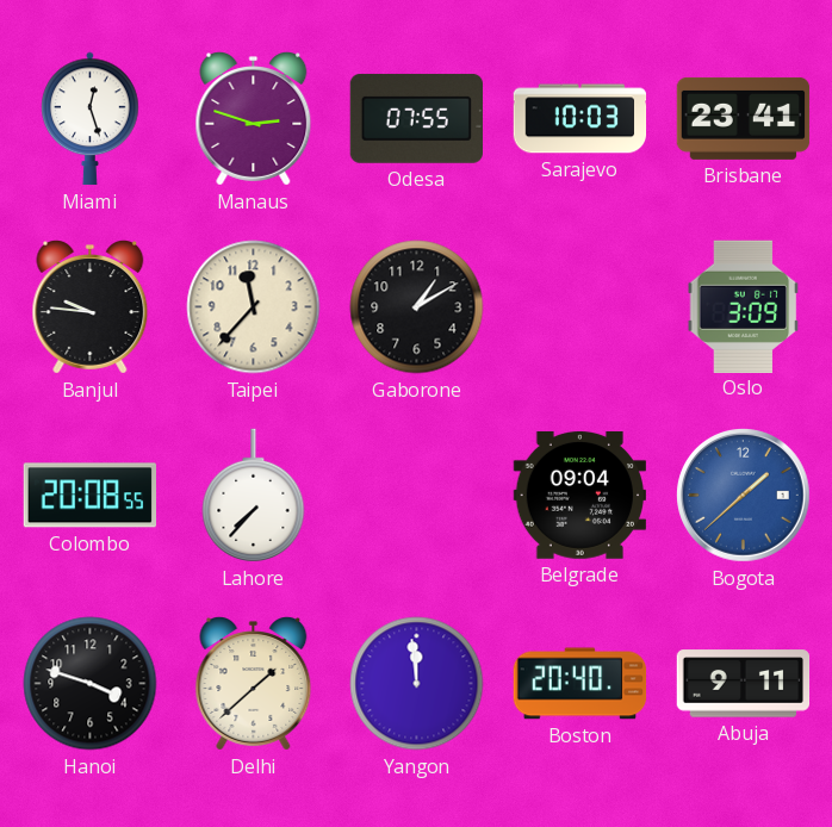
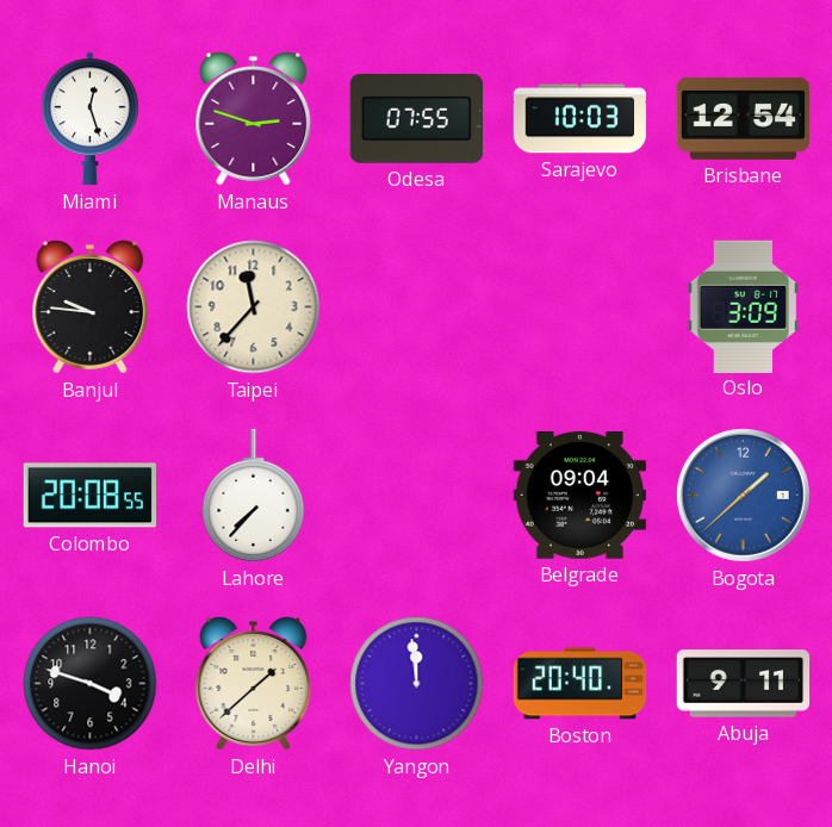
Brisbane: 23:41 -> 12:54
Gaborone: 1:10 -> none
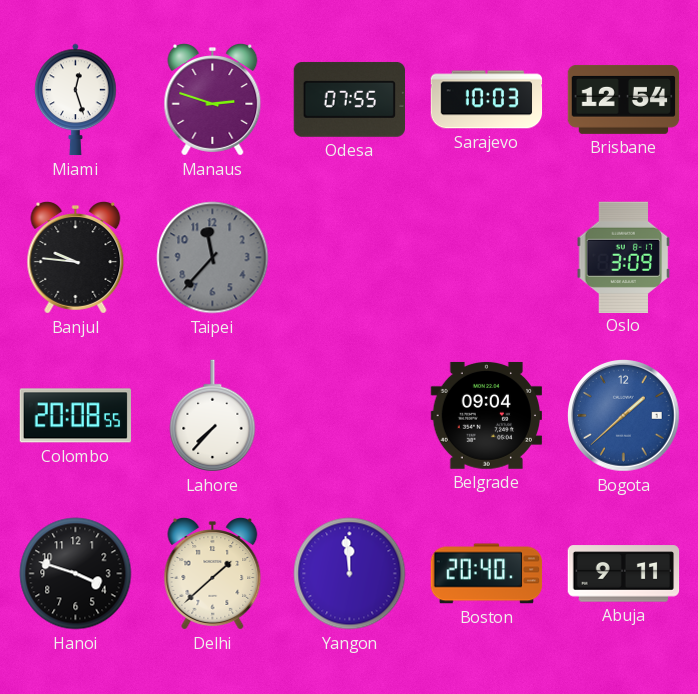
Taipei dial: cream -> grey
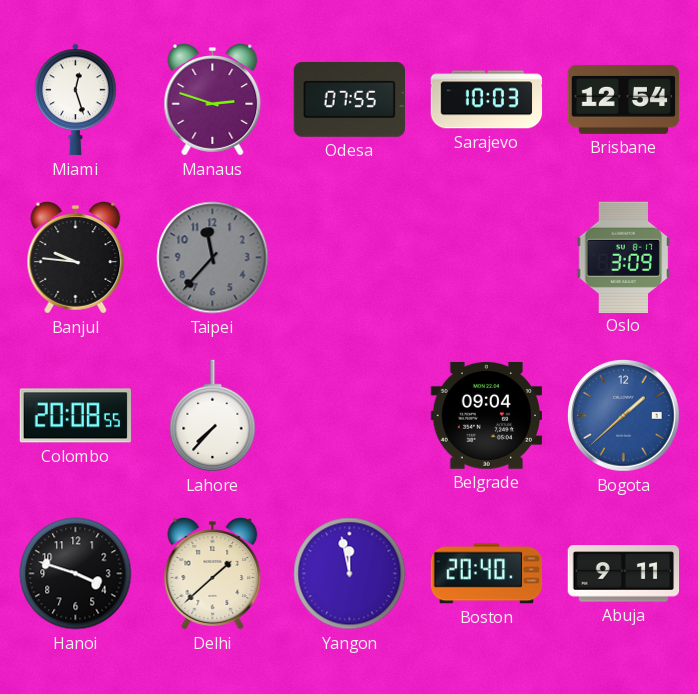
Yangon: 11:59 -> 11:58
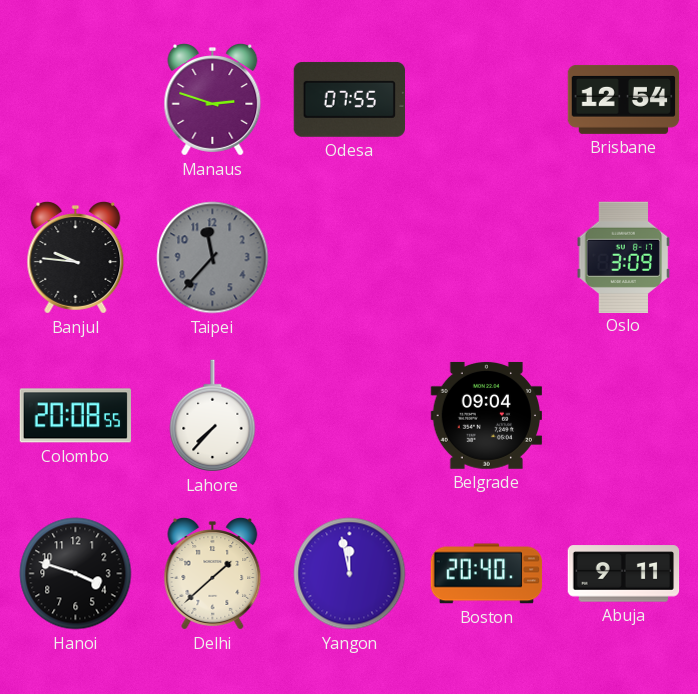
Miami: 12:27 -> none
Sarajevo: 10:03 -> none
Bogota: 1:38 -> none
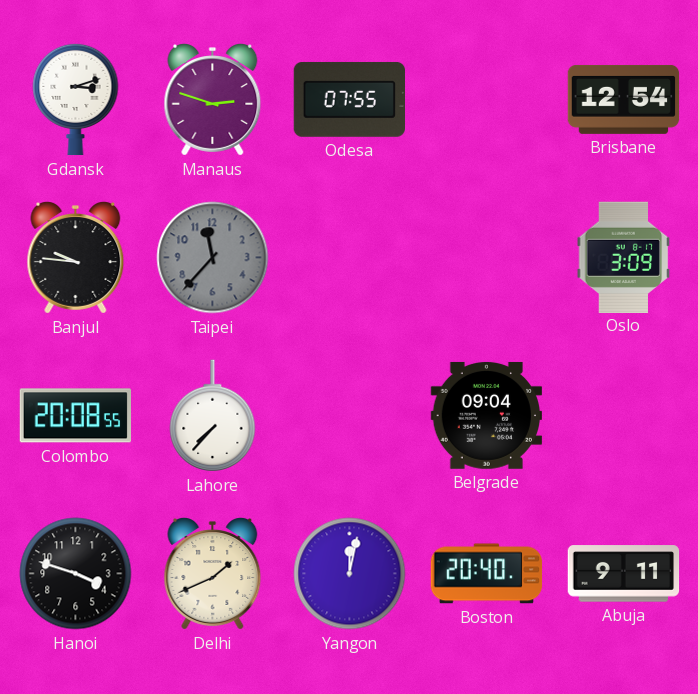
Gdansk: none -> 3:12
Delhi: 1:38 -> 1:41
Yangon: 11:58 -> 12:02
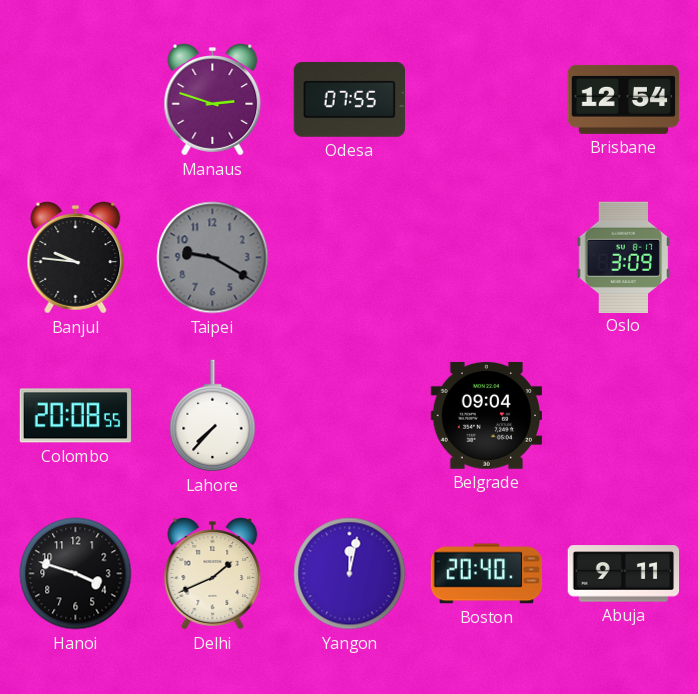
Gdansk: 3:12 -> none
Taipei: 11:37 -> 9:20
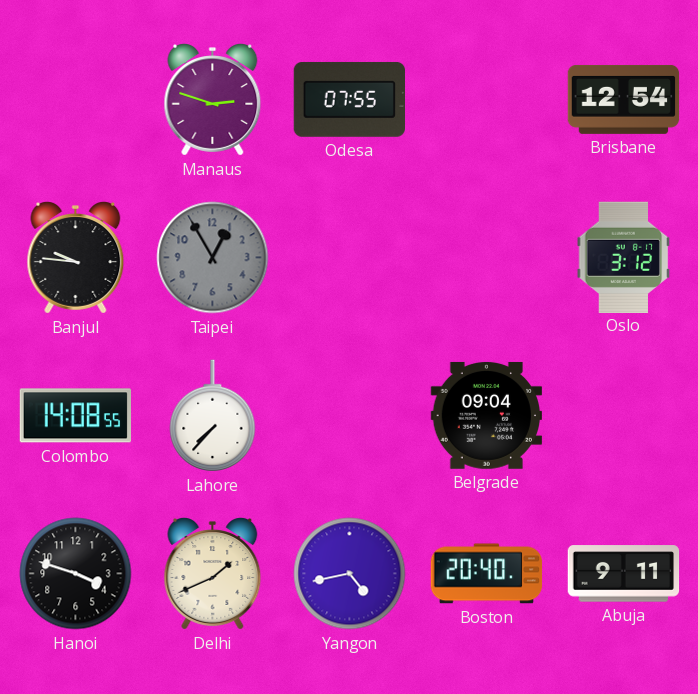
Taipei: 9:20 -> 12:55
Oslo: 3:09 -> 3:12
Colombo: 20:08 -> 14:08
Yangon: 12:02 -> 4:43
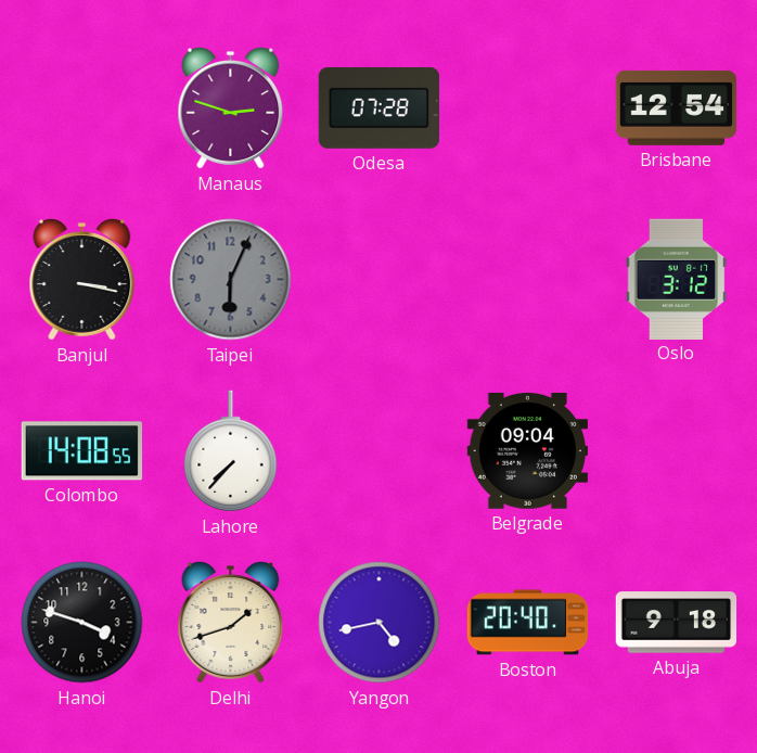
Odesa: 07:55 -> 07:28
Banjul: 9:46 -> 3:17
Taipei: 12:55 -> 6:04
Delhi: 1:41 -> 1:42
Abuja: 9:11 -> 9:18
